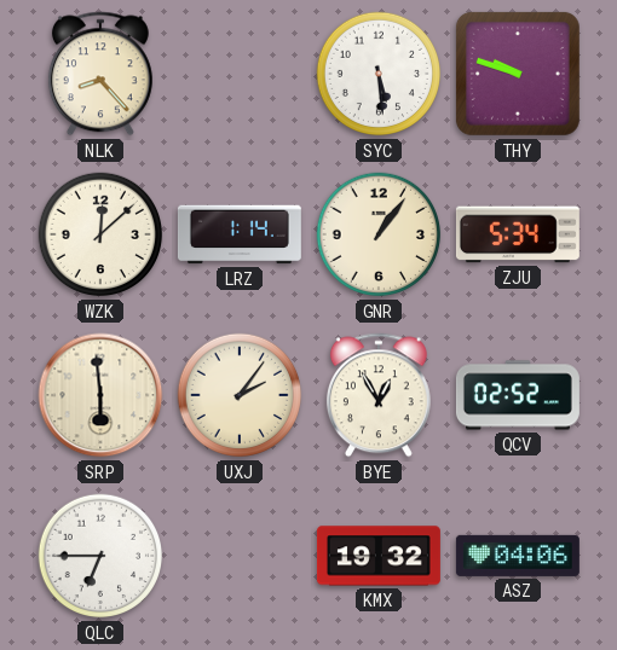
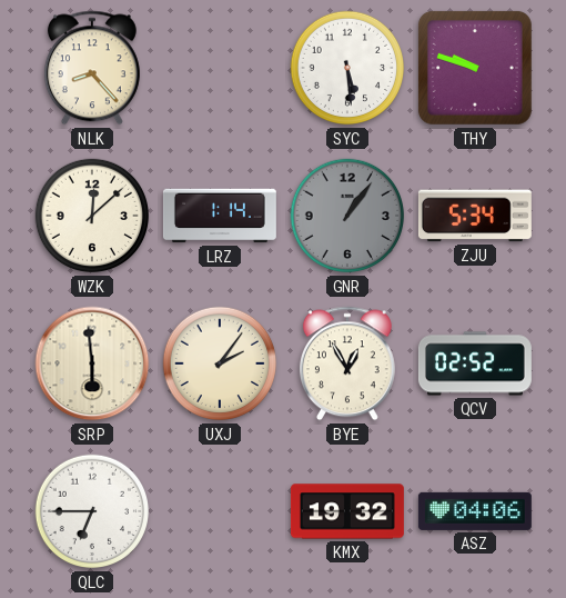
GNR dial: cream -> grey
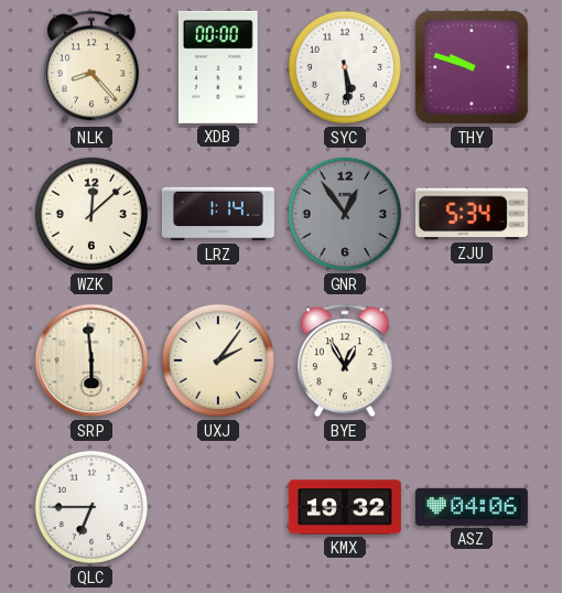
XDB: none -> 00:00
GNR: 1:06 -> 12:54
QCV: 02:52 -> none
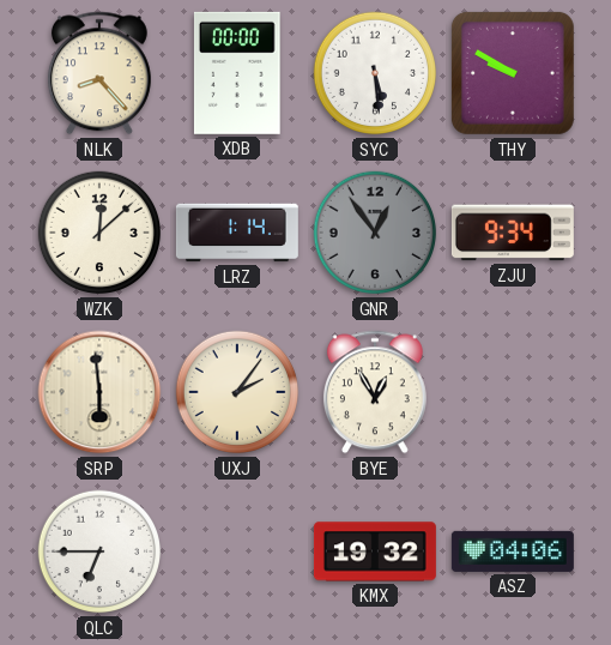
THY: 9:48 -> 9:50
ZJU: 5:34 -> 9:34
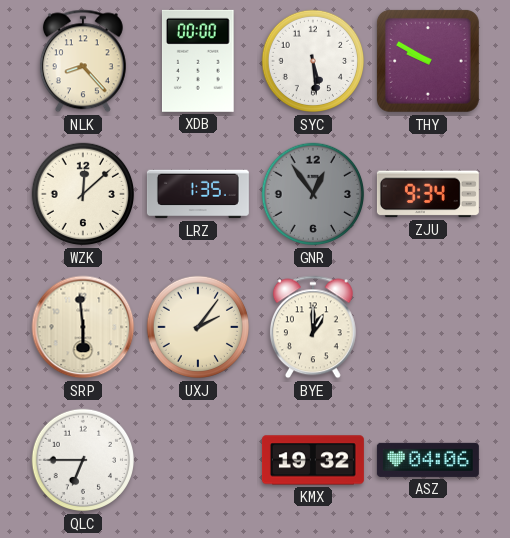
LRZ: 1:14 -> 1:35
BYE: 12:55 -> 1:00
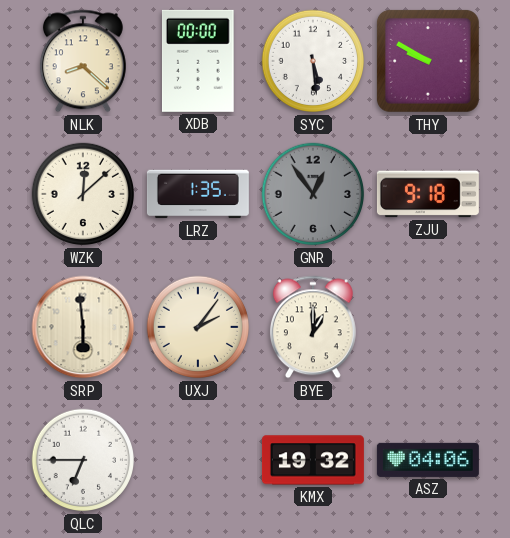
NLK: 8:23 -> 8:22
ZJU: 9:34 -> 9:18
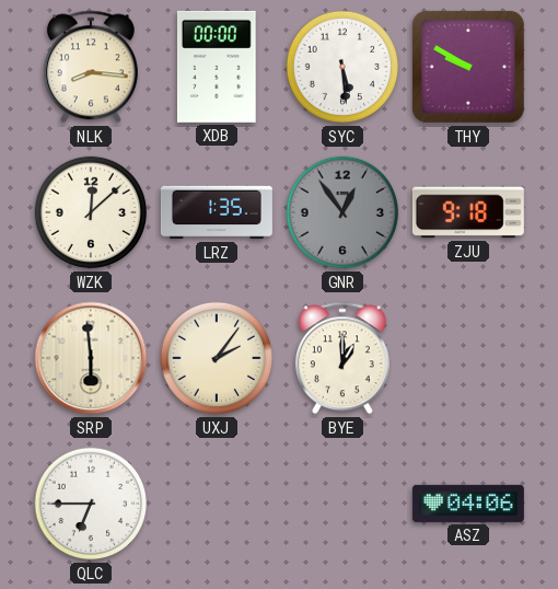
NLK: 8:22 -> 8:16
KMX: 19:32 -> none
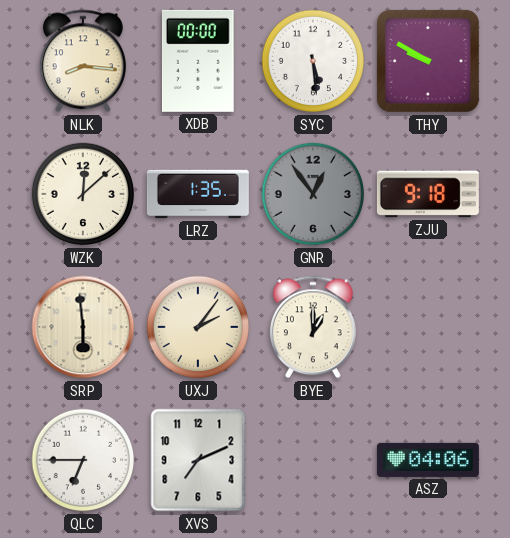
XVS: none -> 7:11
